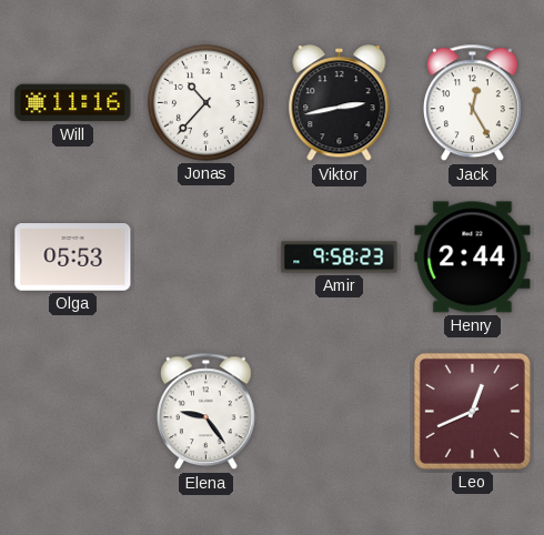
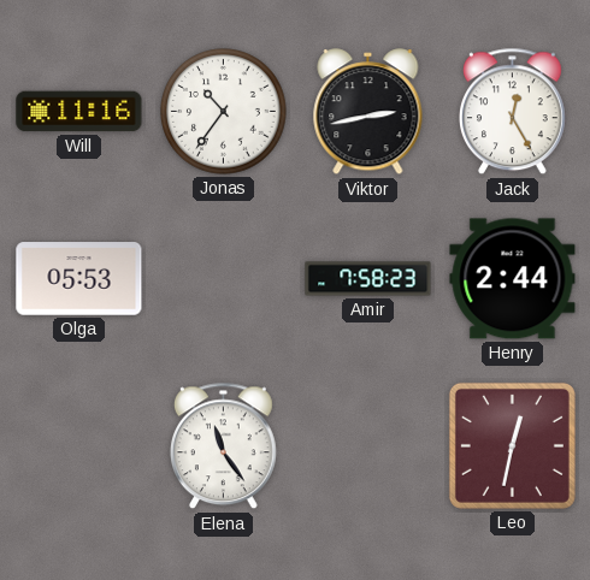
Jonas: 10:37 -> 10:36
Amir: 9:58 -> 7:58
Elena: 9:24 -> 11:24
Leo: 12:41 -> 12:32
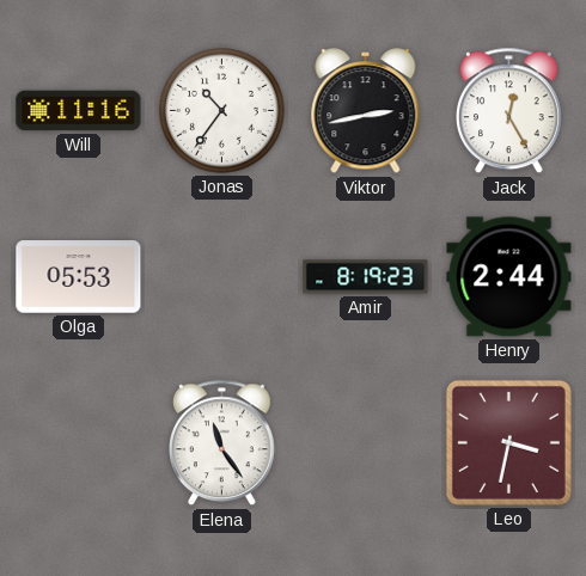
Amir: 7:58 -> 8:19
Leo: 12:32 -> 3:32
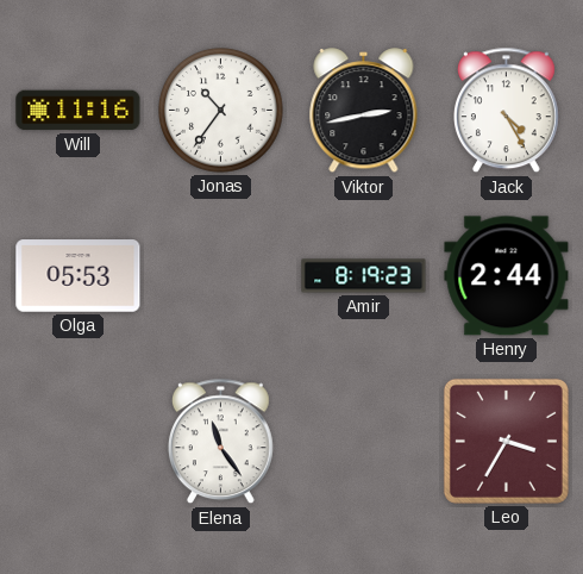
Jack: 12:25 -> 4:25
Leo: 3:32 -> 3:35
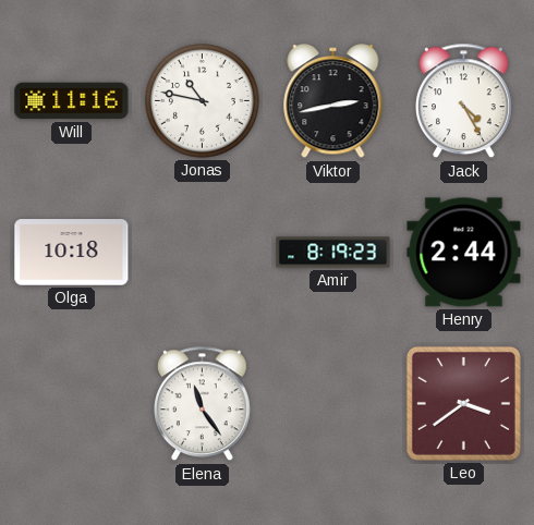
Jonas: 10:36 -> 10:47
Olga: 05:53 -> 10:18
Leo: 3:35 -> 3:39
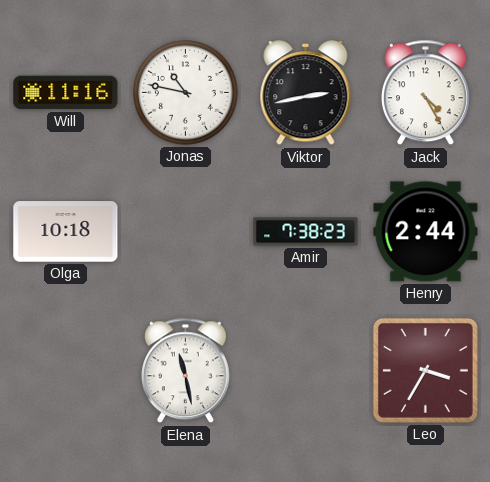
Amir: 8:19 -> 7:38
Elena: 11:24 -> 11:28
Leo: 3:39 -> 3:35
